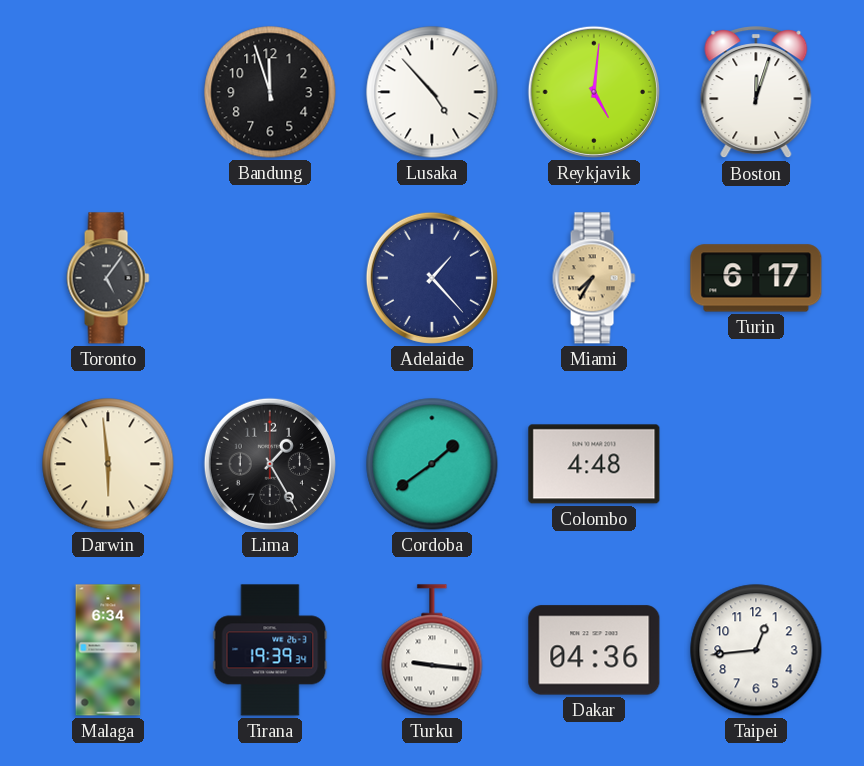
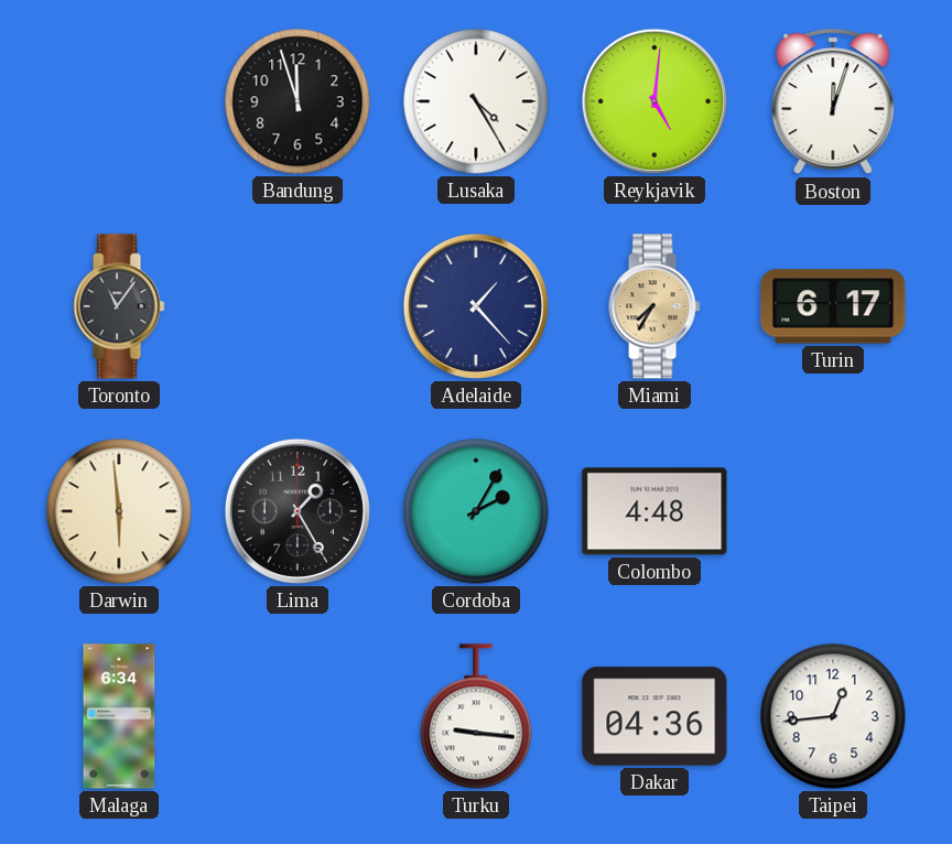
Lusaka: 4:53 -> 4:25
Toronto: 5:06 -> 11:06
Cordoba: 1:39 -> 2:05
Tirana: 19:39 -> none
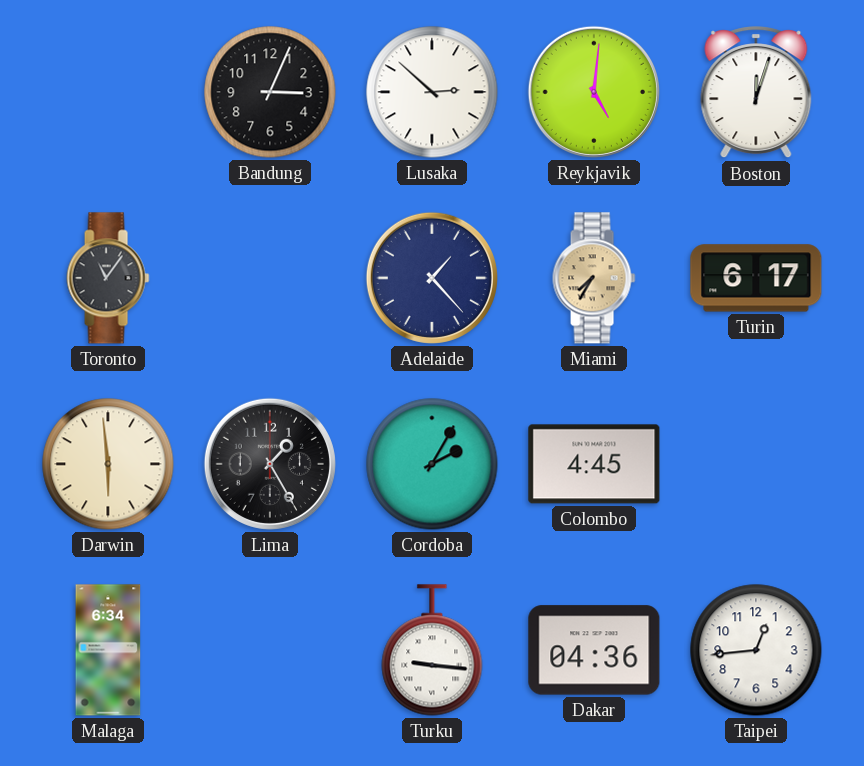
Bandung: 11:57 -> 3:04
Lusaka: 4:25 -> 2:52
Colombo: 4:48 -> 4:45
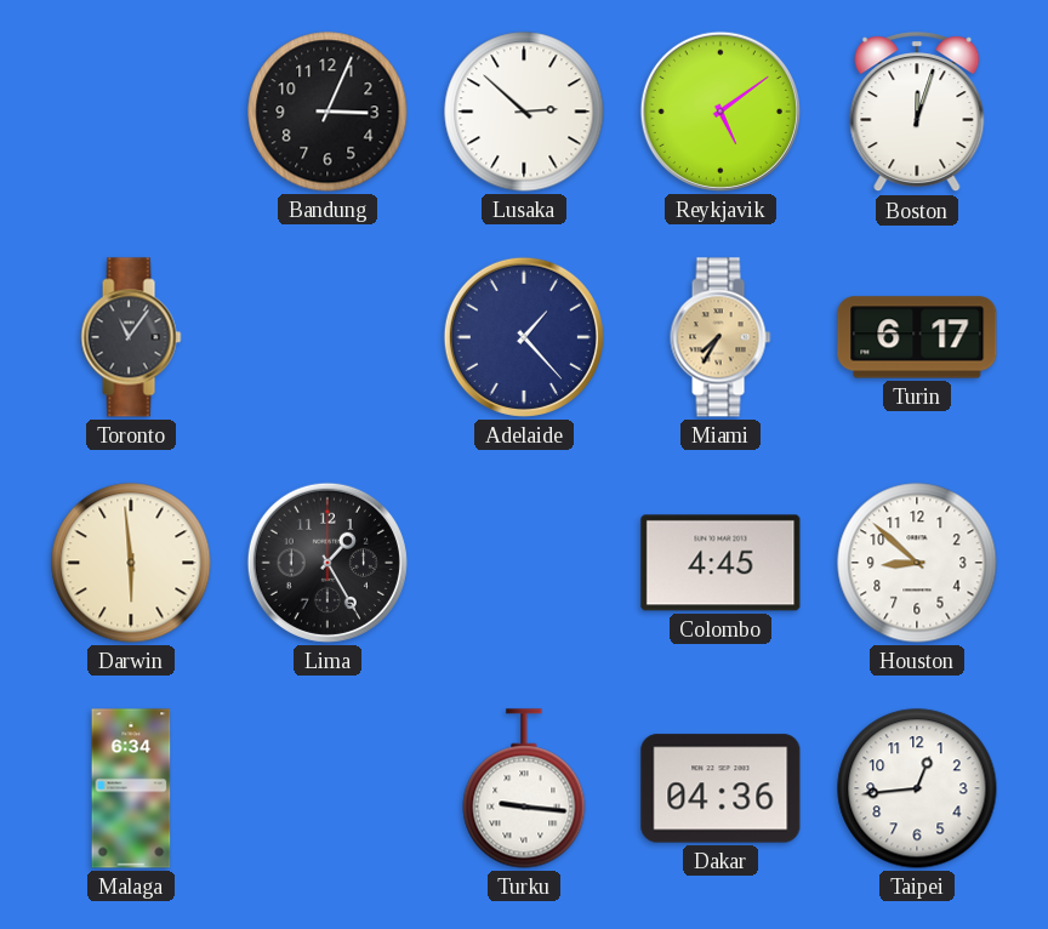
Reykjavik: 5:01 -> 5:09
Cordoba: 2:05 -> none
Houston: none -> 8:52
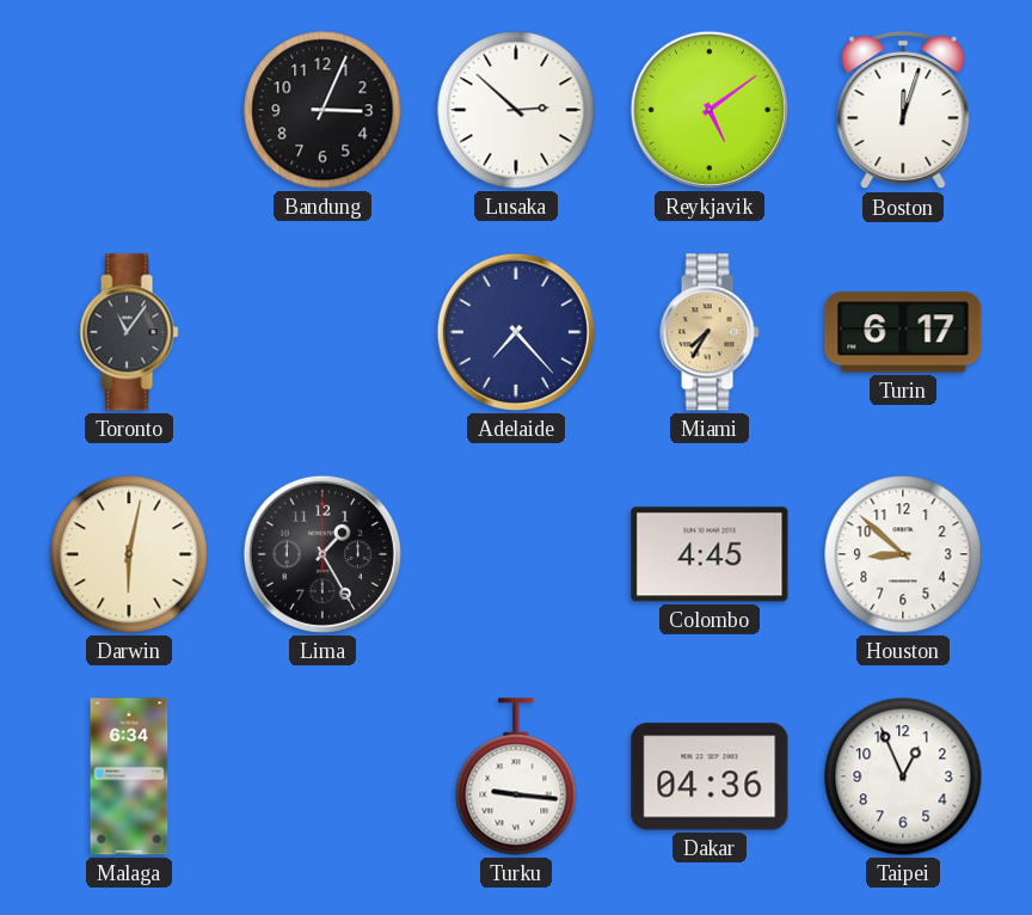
Adelaide: 1:23 -> 7:23
Darwin: 5:59 -> 6:02
Taipei: 12:44 -> 12:56
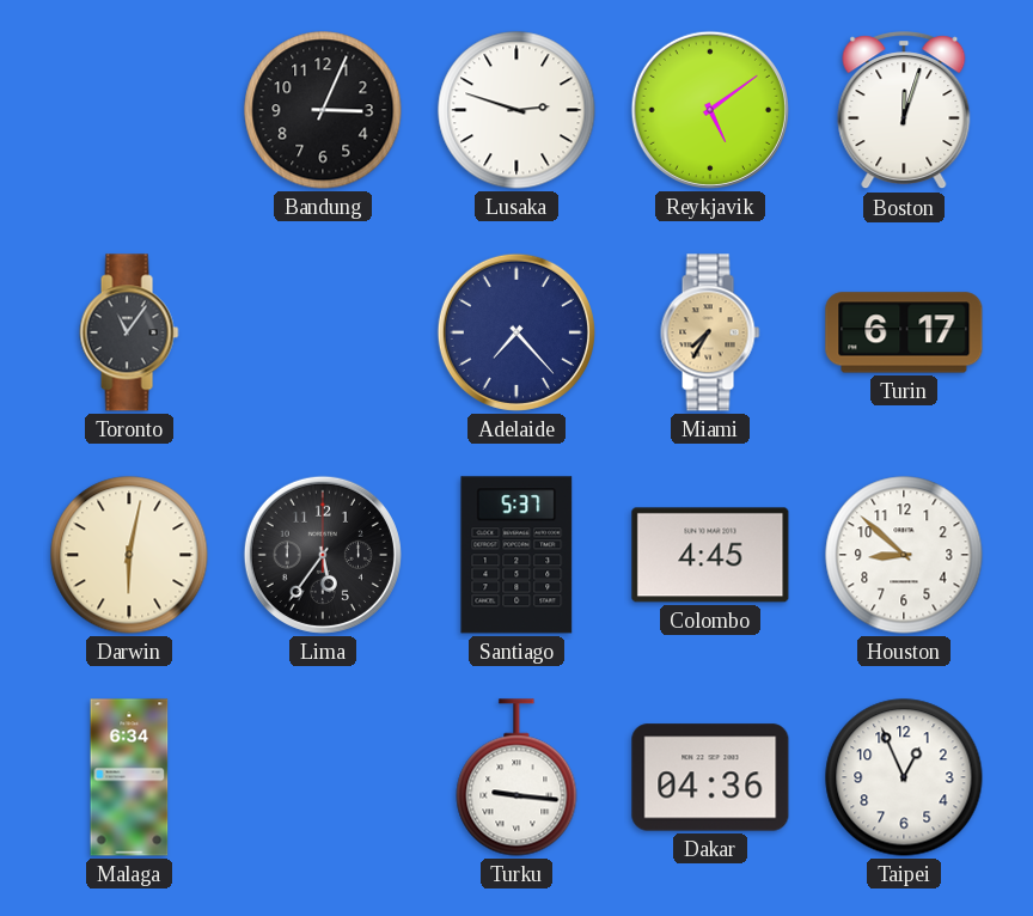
Lusaka: 2:52 -> 2:48
Lima: 1:25 -> 5:36
Santiago: none -> 5:37
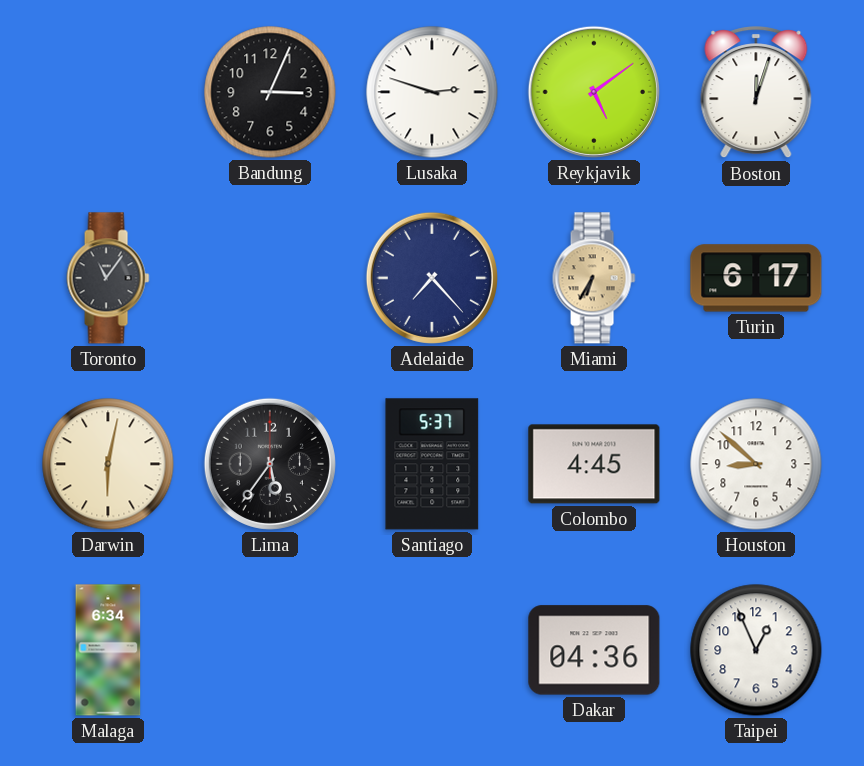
Miami: 7:35 -> 6:35
Turku: 9:16 -> none
